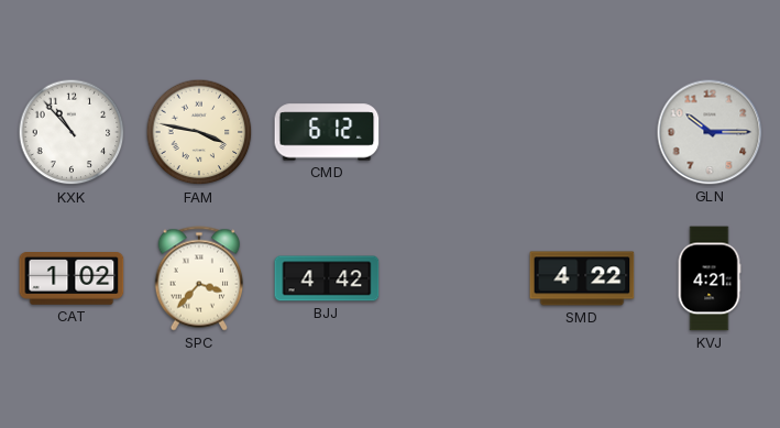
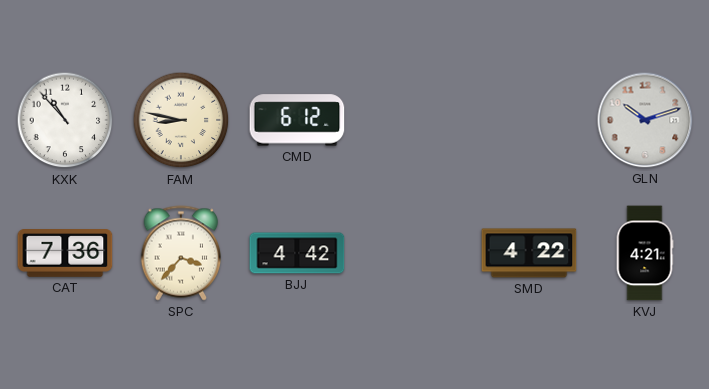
FAM: 3:47 -> 8:47
GLN: 10:15 -> 10:12
CAT: 1:02 -> 7:36
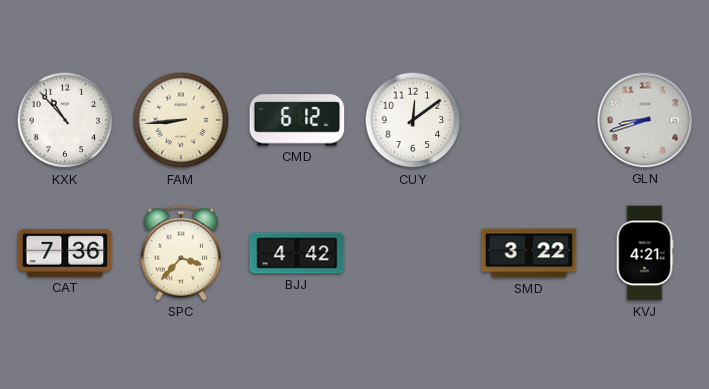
FAM: 8:47 -> 8:44
CUY: none -> 12:09
GLN: 10:12 -> 8:42
SMD: 4:22 -> 3:22
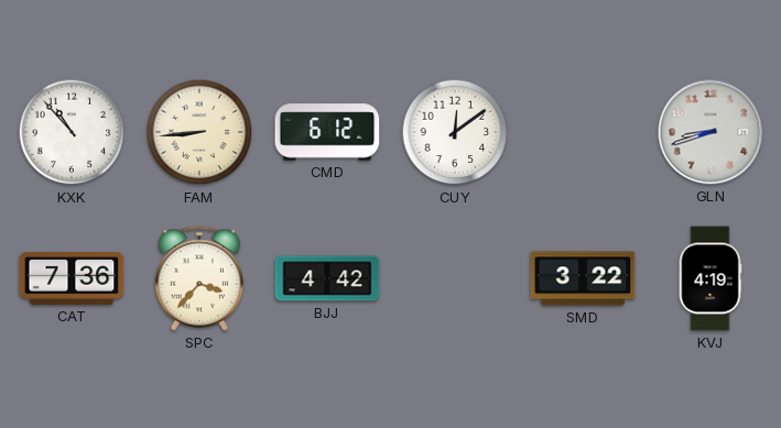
KVJ: 4:21 -> 4:19
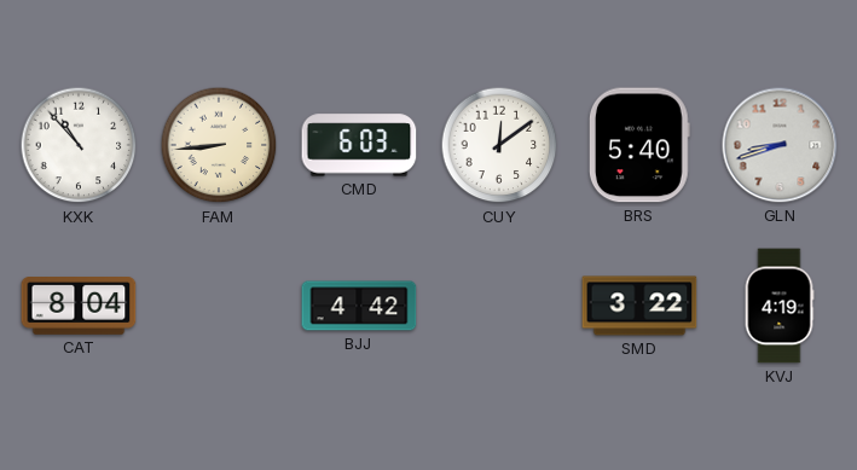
CMD: 6:12 -> 6:03
BRS: none -> 5:40
CAT: 7:36 -> 8:04
SPC: 3:37 -> none
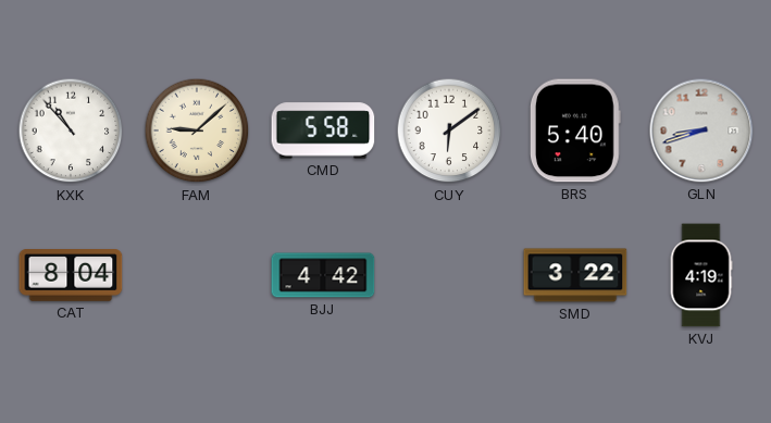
FAM: 8:44 -> 9:08
CMD: 6:03 -> 5:58
CUY: 12:09 -> 6:09
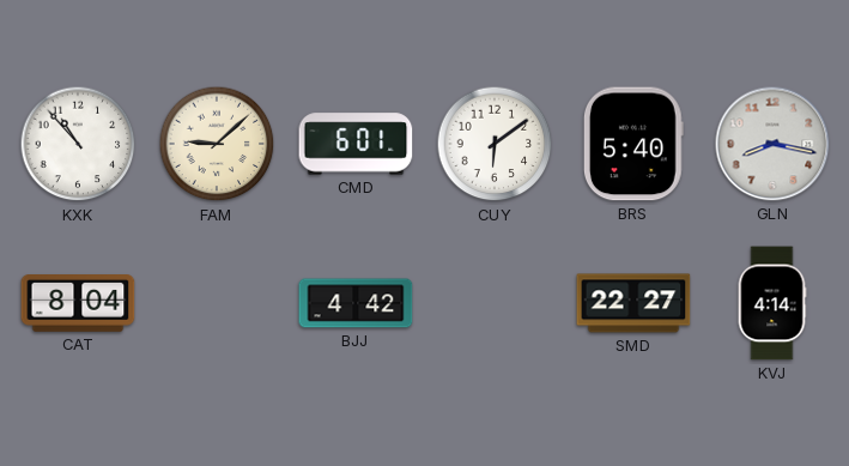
CMD: 5:58 -> 6:01
GLN: 8:42 -> 8:17
SMD: 3:22 -> 22:27
KVJ: 4:19 -> 4:14
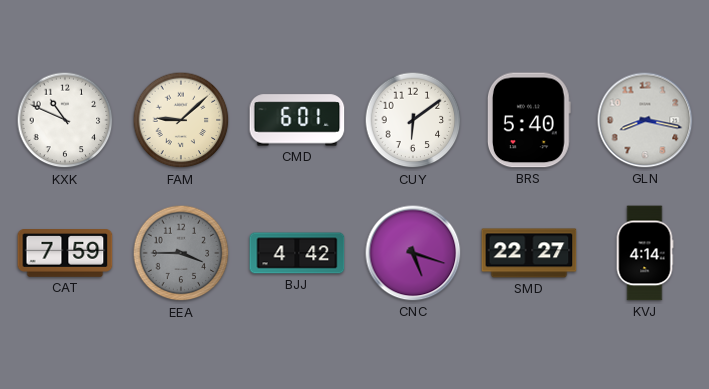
KXK: 10:53 -> 10:49
CAT: 8:04 -> 7:59
EEA: none -> 3:45
CNC: none -> 5:18
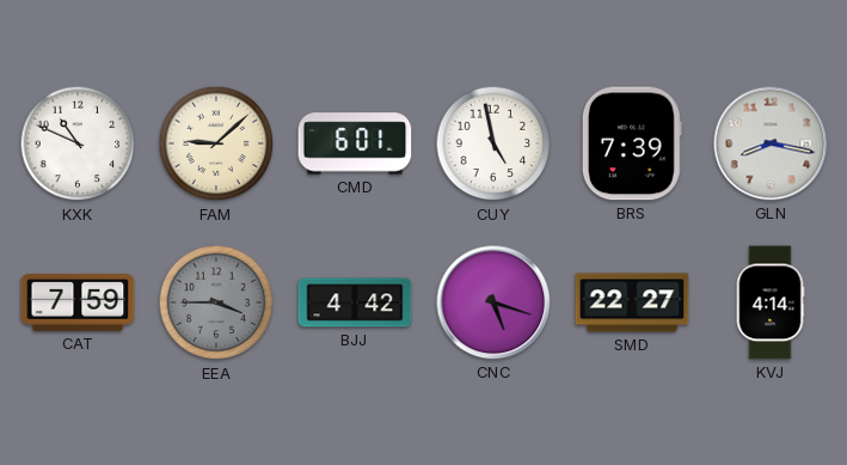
CUY: 6:09 -> 4:58
BRS: 5:40 -> 7:39
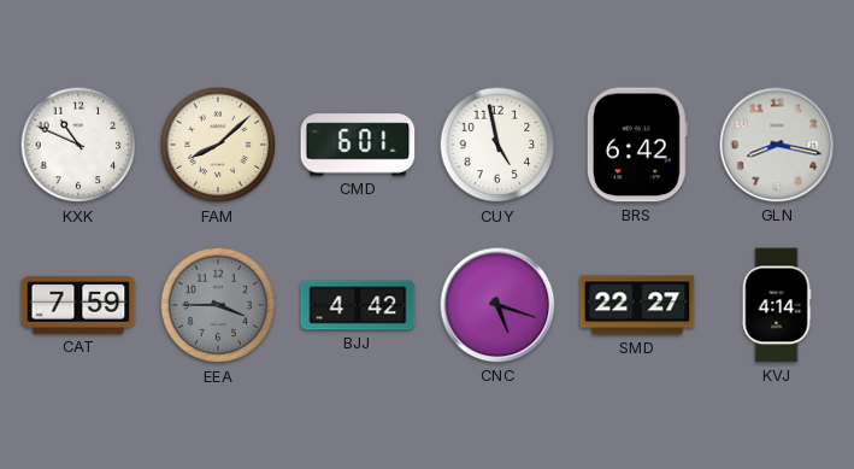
FAM: 9:08 -> 8:08
BRS: 7:39 -> 6:42
